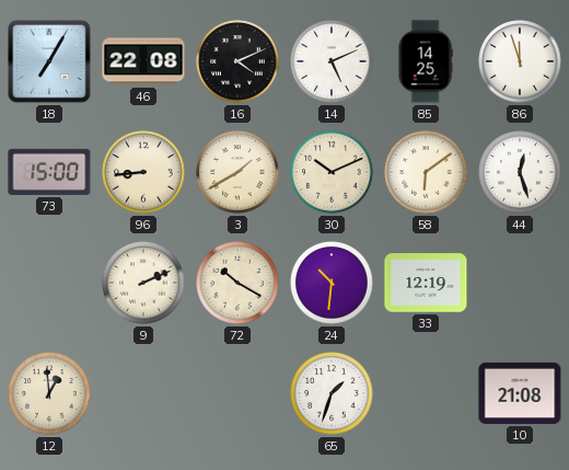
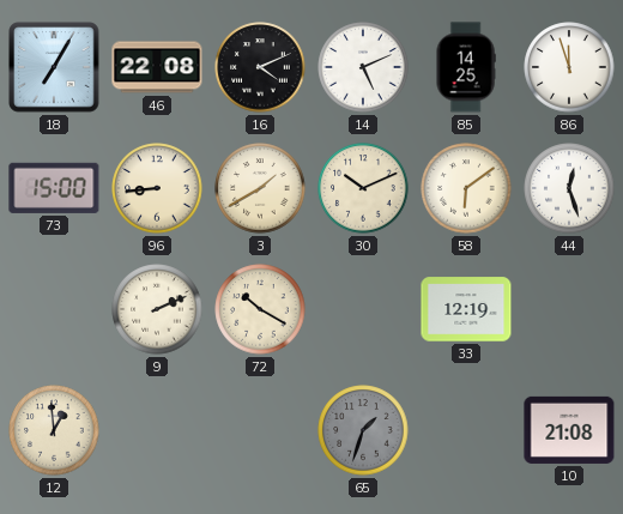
24: 10:31 -> none
65 dial: white -> grey
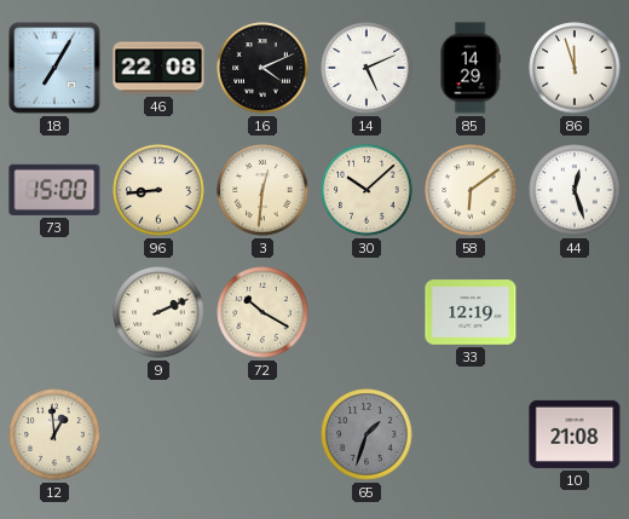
85: 14:25 -> 14:29
3: 1:40 -> 12:31
30: 10:11 -> 10:08
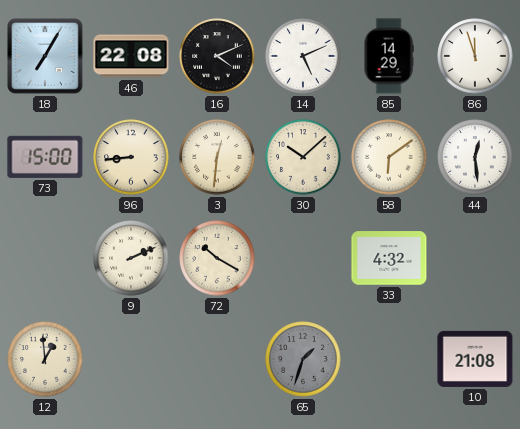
44: 12:27 -> 12:29
33: 12:19 -> 4:32
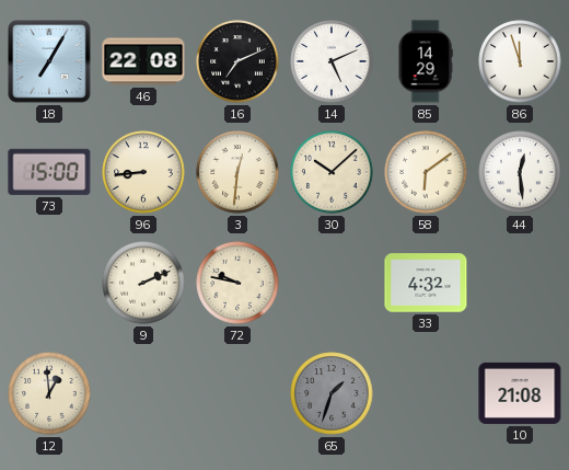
16: 4:11 -> 7:11
72: 10:20 -> 9:47
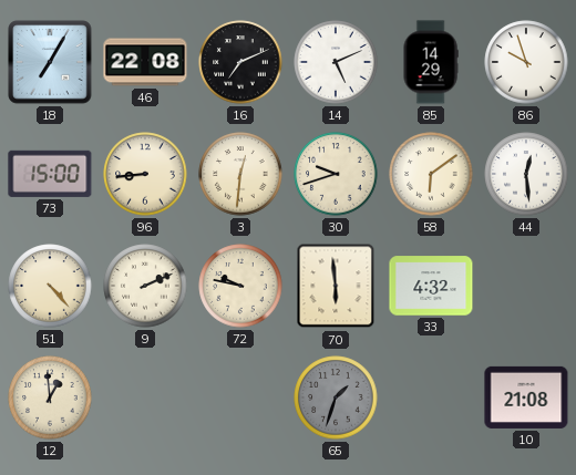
86: 11:57 -> 9:57
30: 10:08 -> 9:42
51: none -> 4:23
70: none -> 5:59
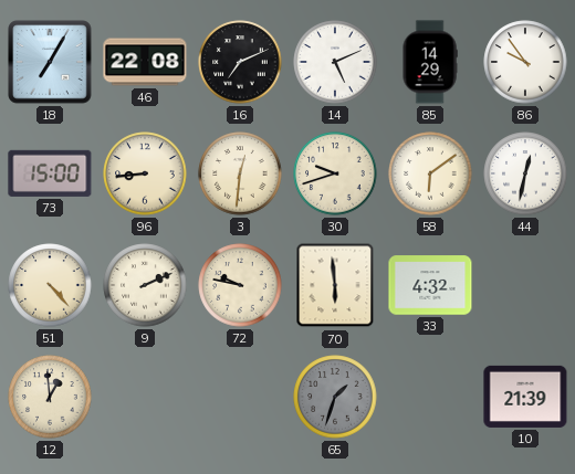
86: 9:57 -> 9:54
44: 12:29 -> 12:32
10: 21:08 -> 21:39
